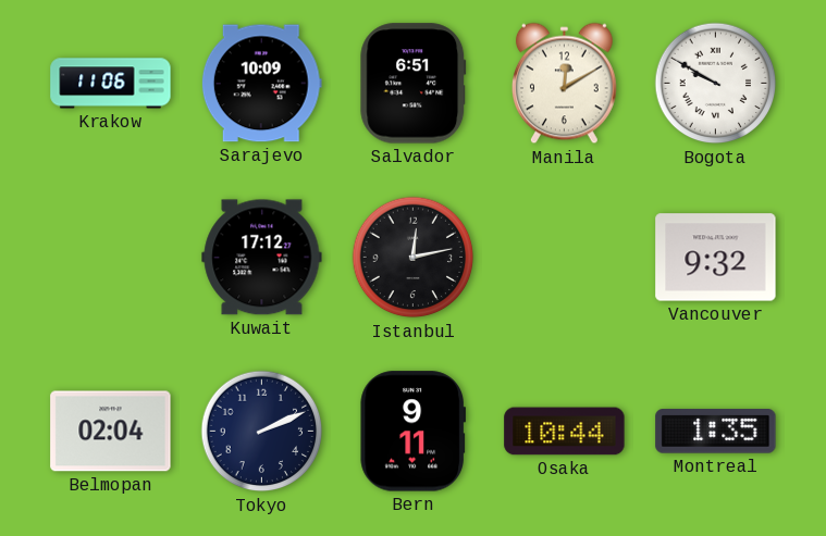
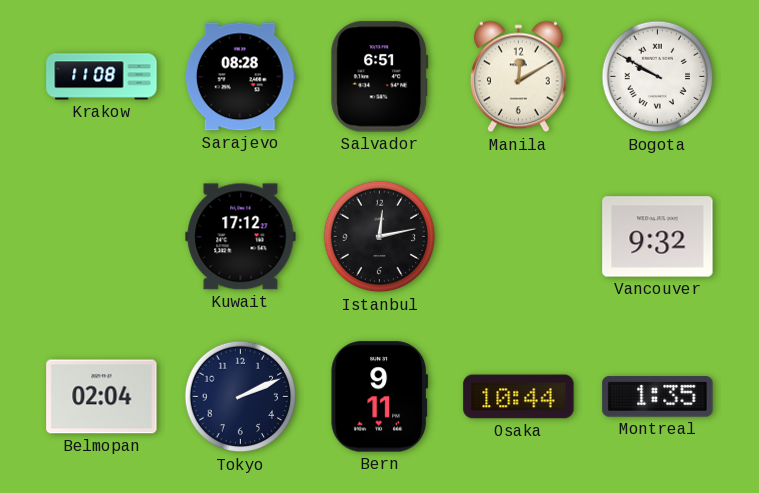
Krakow: 11:06 -> 11:08
Sarajevo: 10:09 -> 08:28
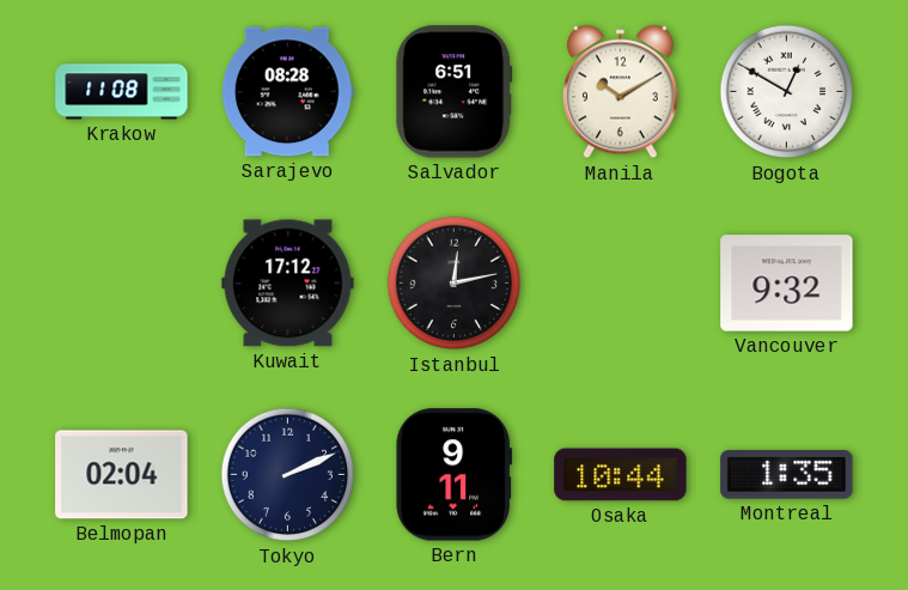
Manila: 12:10 -> 10:10
Bogota: 9:50 -> 12:50
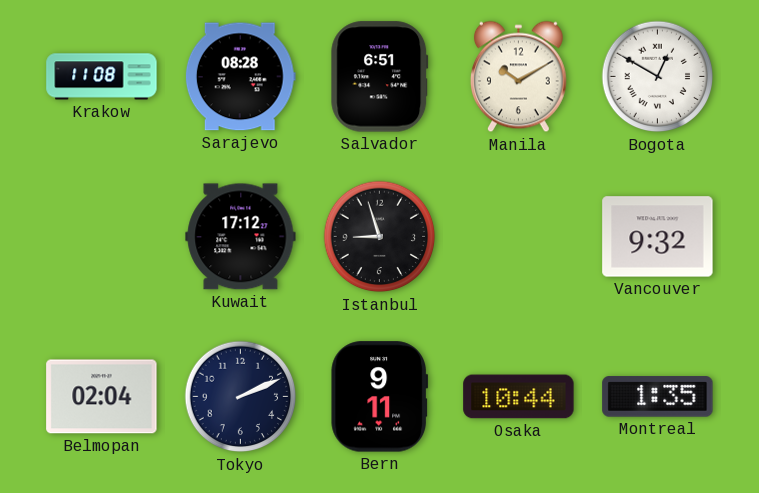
Istanbul: 12:13 -> 8:57
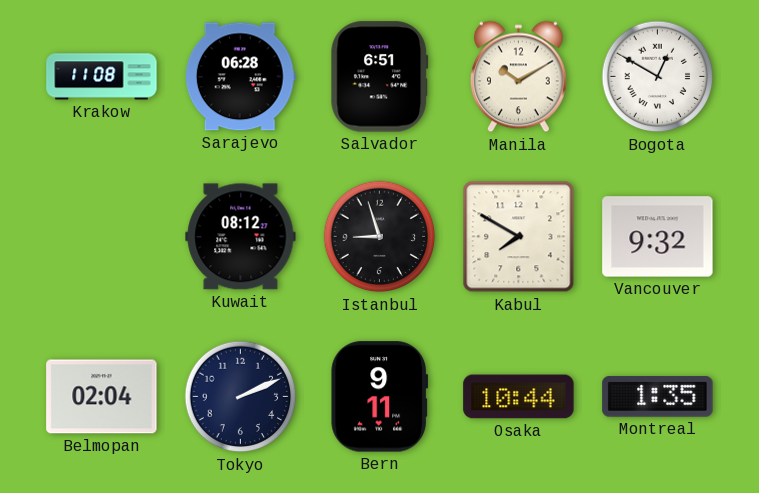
Sarajevo: 08:28 -> 06:28
Kuwait: 17:12 -> 08:12
Kabul: none -> 7:50
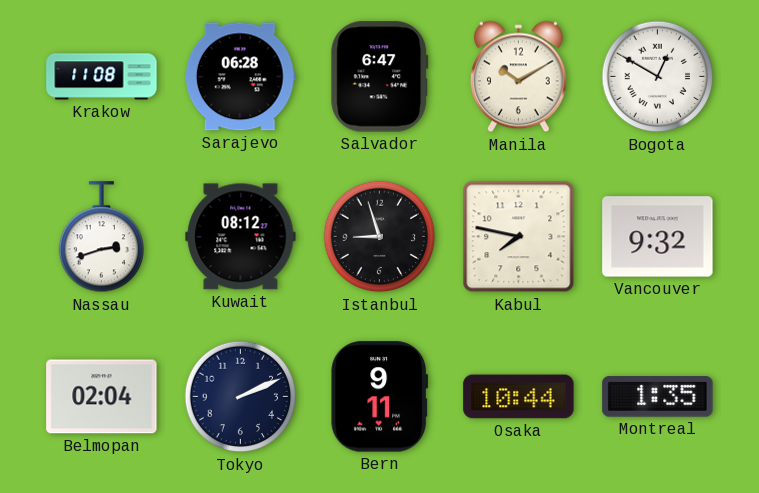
Salvador: 6:51 -> 6:47
Nassau: none -> 2:42
Kabul: 7:50 -> 7:47
